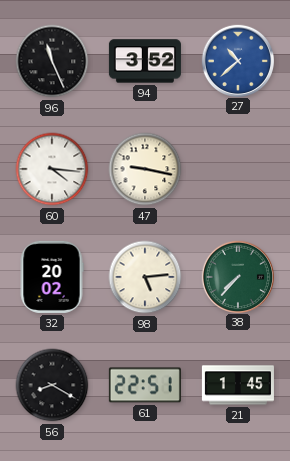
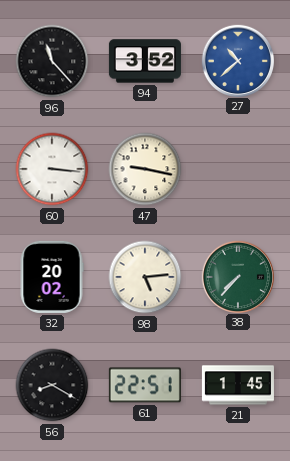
96: 11:26 -> 11:23
60: 4:16 -> 3:16
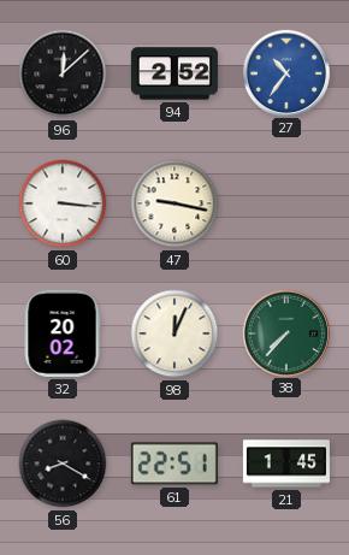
96: 11:23 -> 12:08
94: 3:52 -> 2:52
27: 10:38 -> 10:36
98: 5:14 -> 12:04
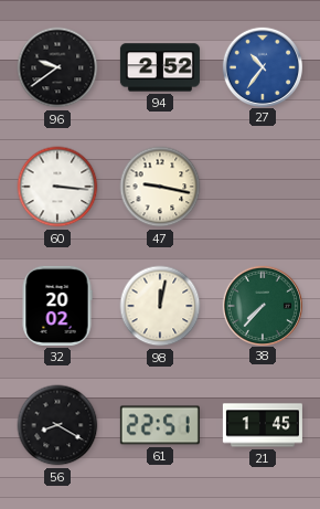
96: 12:08 -> 9:39
98: 12:04 -> 12:02
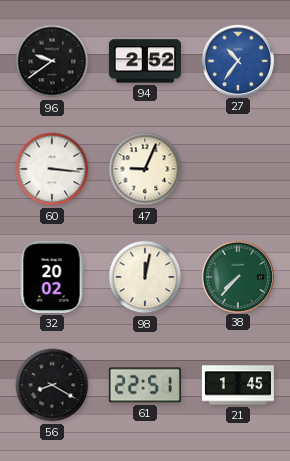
47: 9:17 -> 9:04
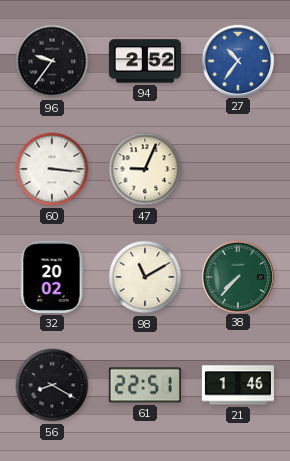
96: 9:39 -> 9:36
98: 12:02 -> 11:10
21: 1:45 -> 1:46
